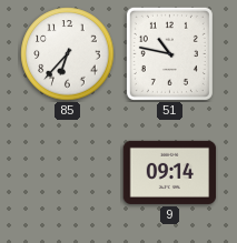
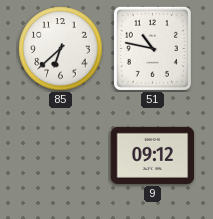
85: 6:37 -> 6:38
9: 09:14 -> 09:12
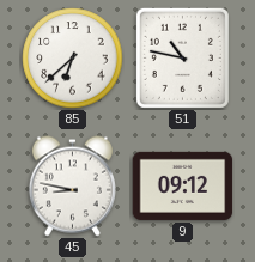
45: none -> 8:47
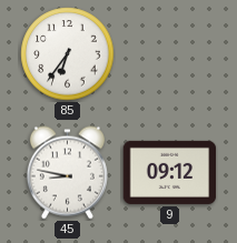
85: 6:38 -> 6:36
51: 10:47 -> none
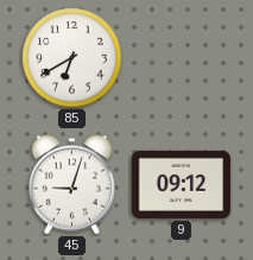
85: 6:36 -> 6:40
45: 8:47 -> 9:03
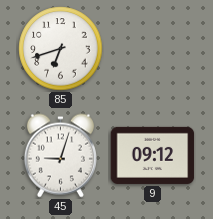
85: 6:40 -> 6:42
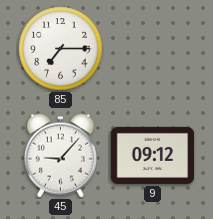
85: 6:42 -> 7:15
45: 9:03 -> 9:07
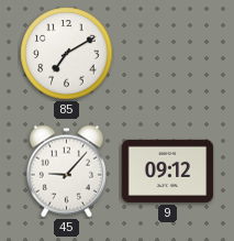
85: 7:15 -> 7:10
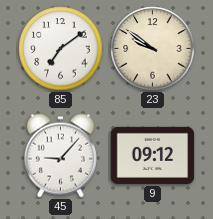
85: 7:10 -> 7:09
23: none -> 9:51
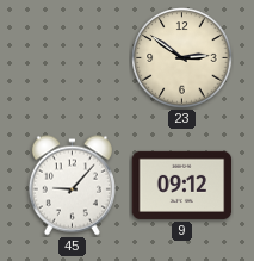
85: 7:09 -> none
23: 9:51 -> 2:51
